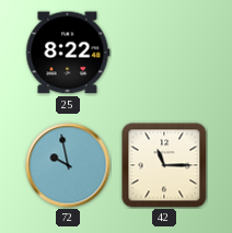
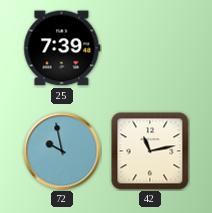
25: 8:22 -> 7:39
42: 11:15 -> 11:13
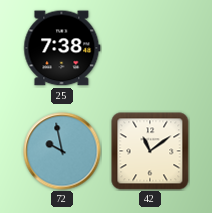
25: 7:39 -> 7:38
42: 11:13 -> 11:09
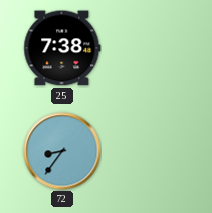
72: 9:58 -> 8:36
42: 11:09 -> none
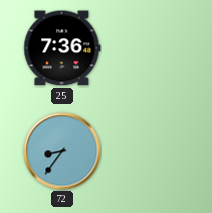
25: 7:38 -> 7:36
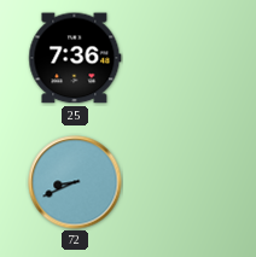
72: 8:36 -> 8:41
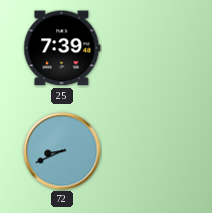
25: 7:36 -> 7:39
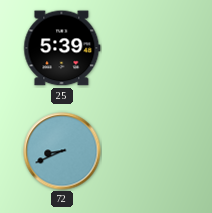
25: 7:39 -> 5:39
